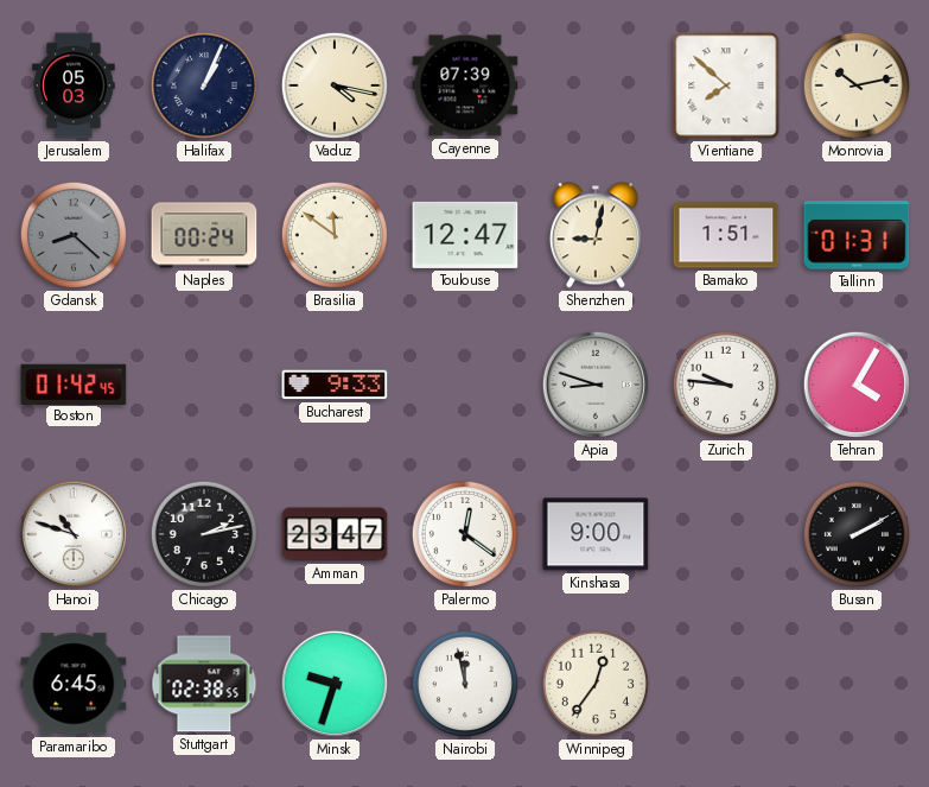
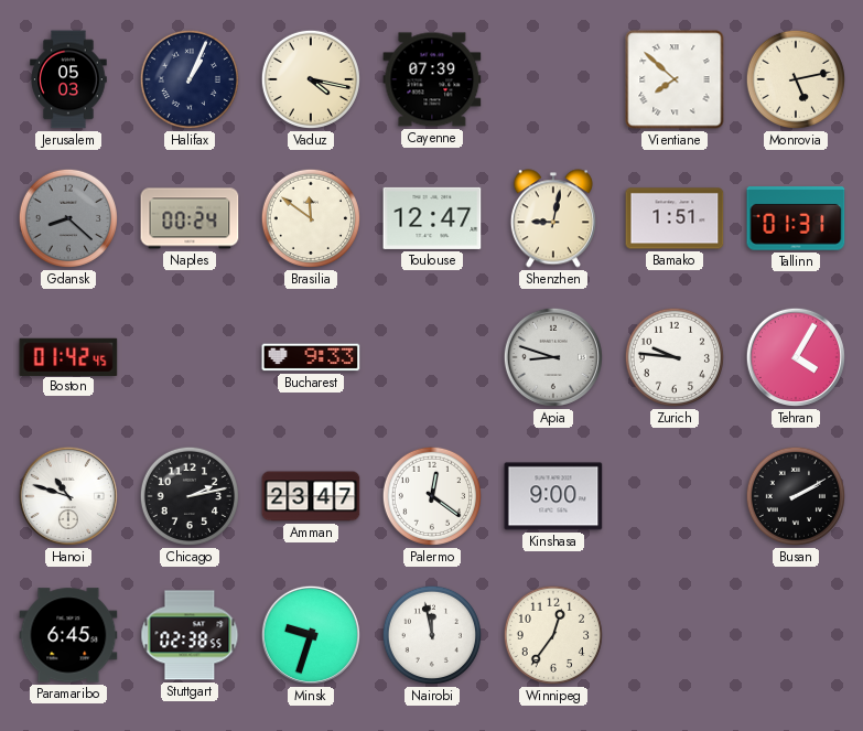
Monrovia: 10:13 -> 5:13
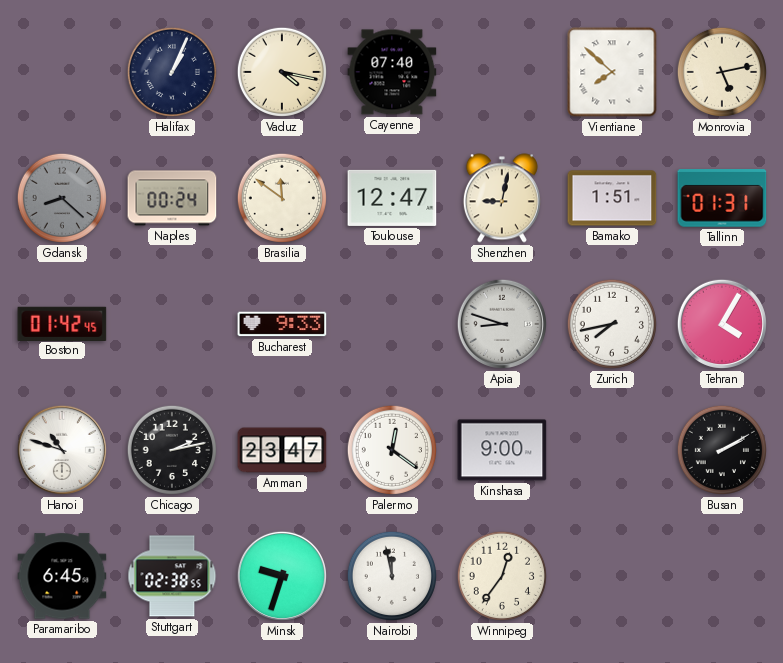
Jerusalem: 05:03 -> none
Cayenne: 07:39 -> 07:40
Zurich: 9:46 -> 7:43
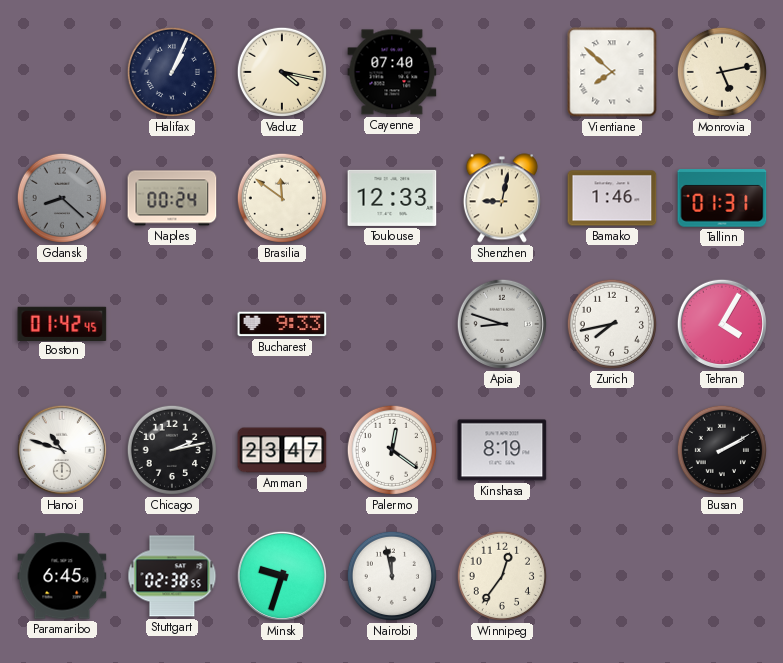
Toulouse: 12:47 -> 12:33
Bamako: 1:51 -> 1:46
Kinshasa: 9:00 -> 8:19
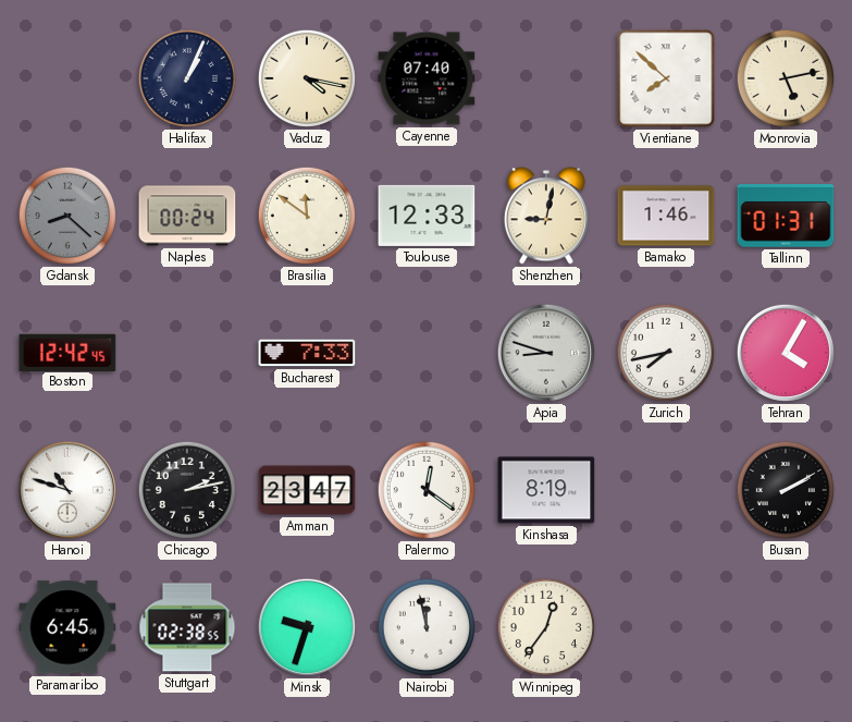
Boston: 01:42 -> 12:42
Bucharest: 9:33 -> 7:33
